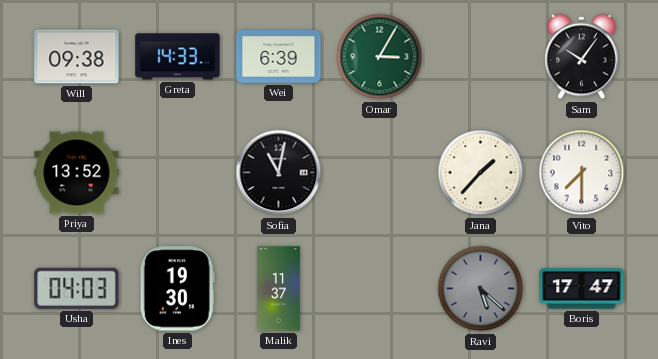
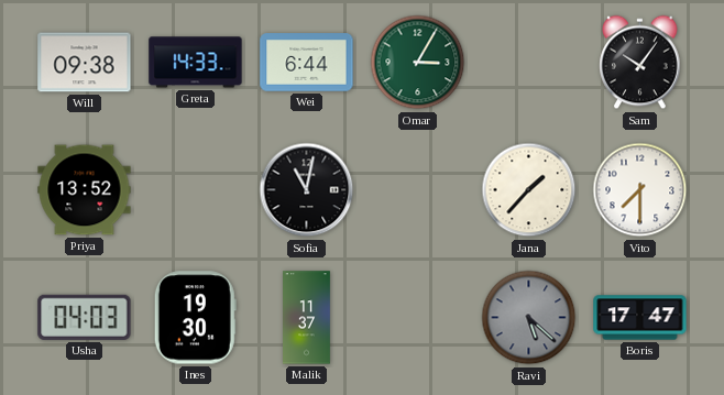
Wei: 6:39 -> 6:44
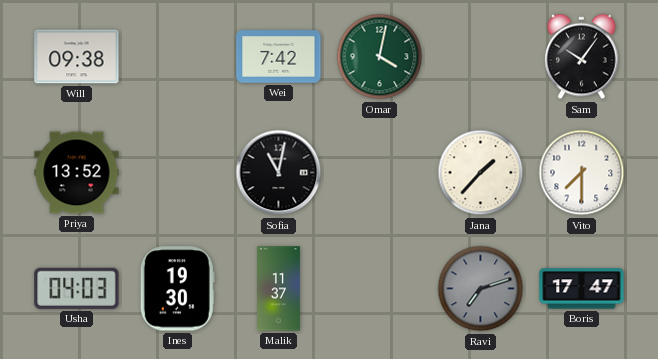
Greta: 14:33 -> none
Wei: 6:44 -> 7:42
Omar: 3:05 -> 4:02
Ravi: 5:22 -> 7:12
